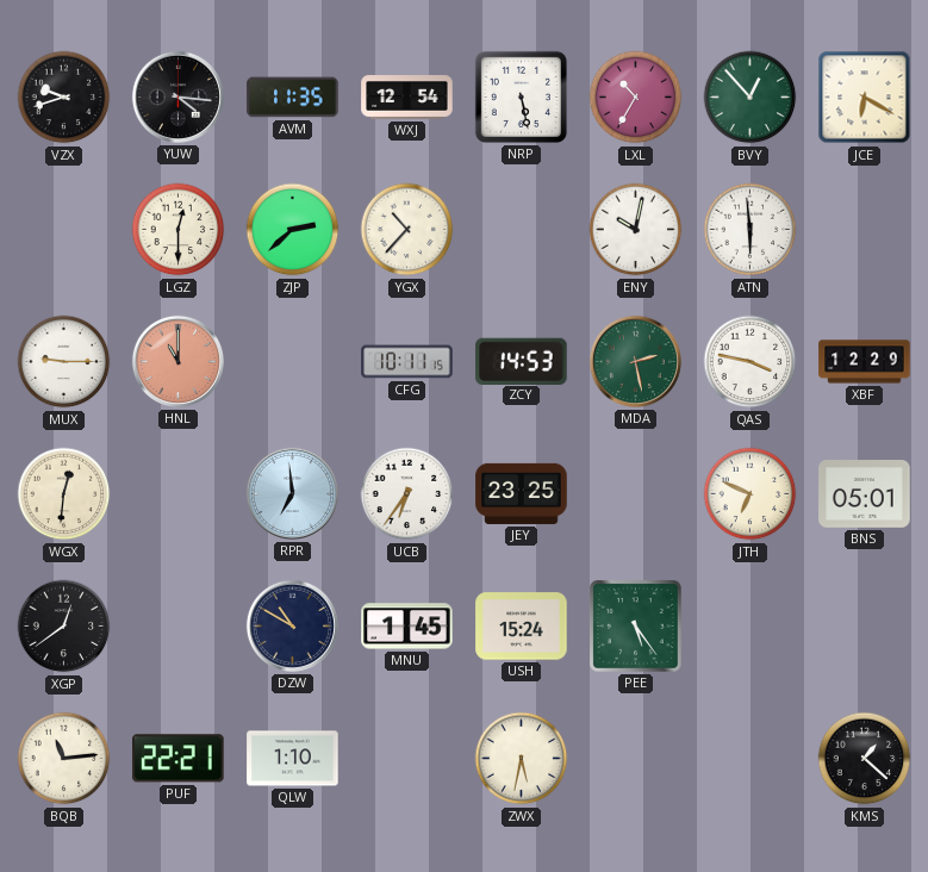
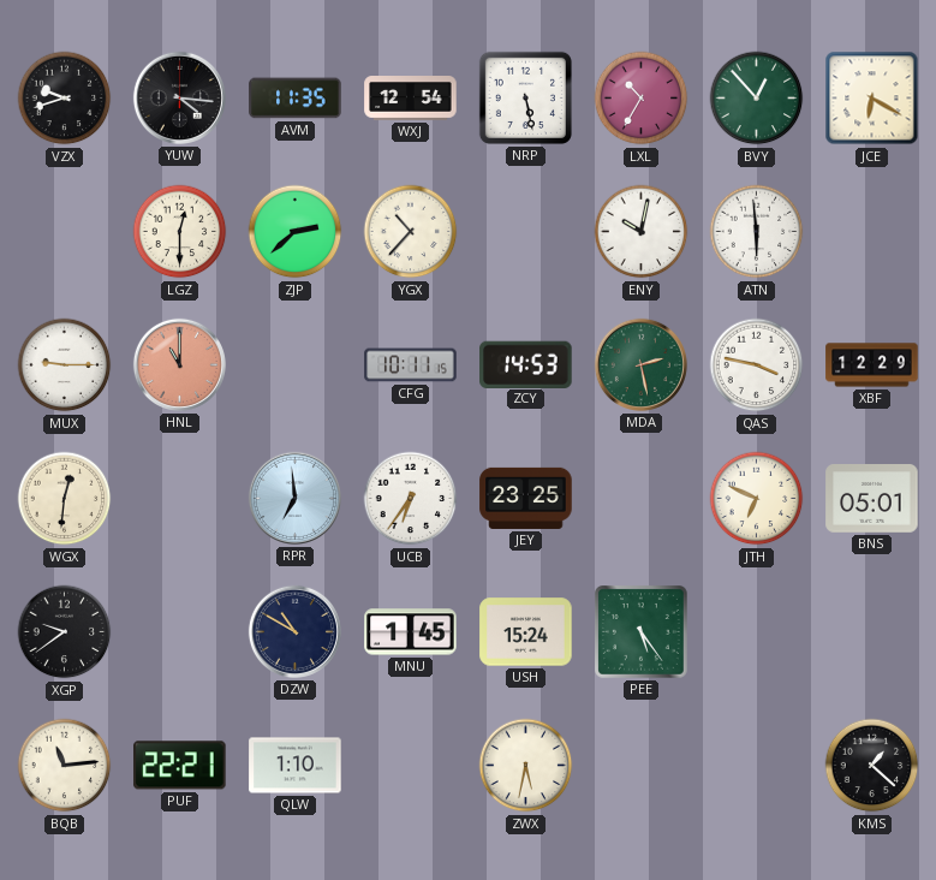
XGP: 12:39 -> 9:39
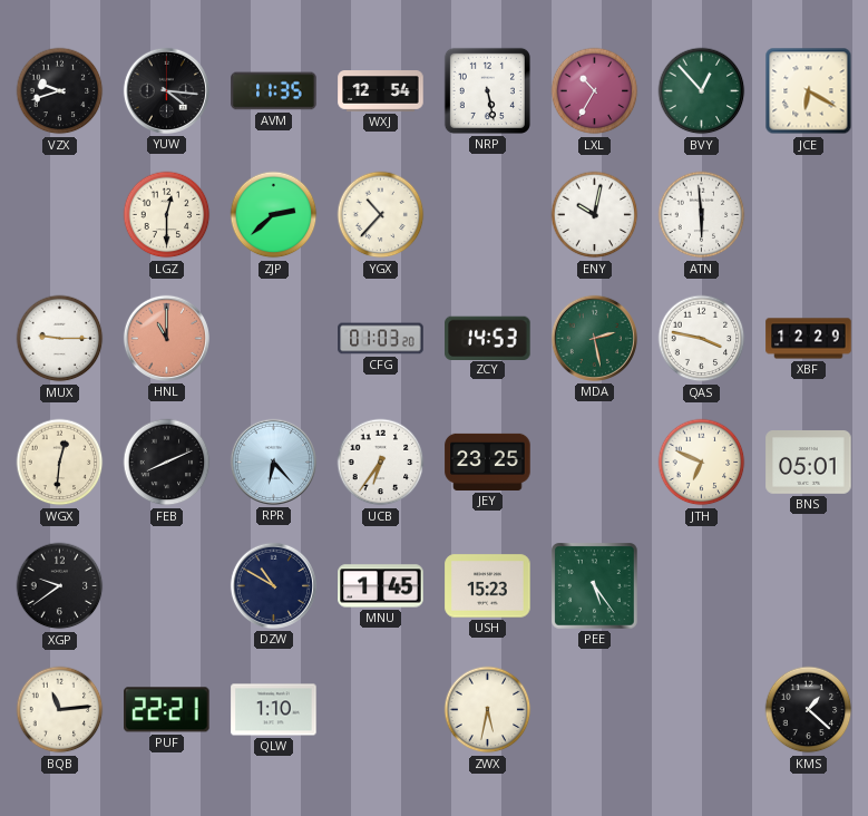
CFG: 10:11 -> 01:03
FEB: none -> 8:11
RPR: 6:59 -> 6:23
USH: 15:24 -> 15:23
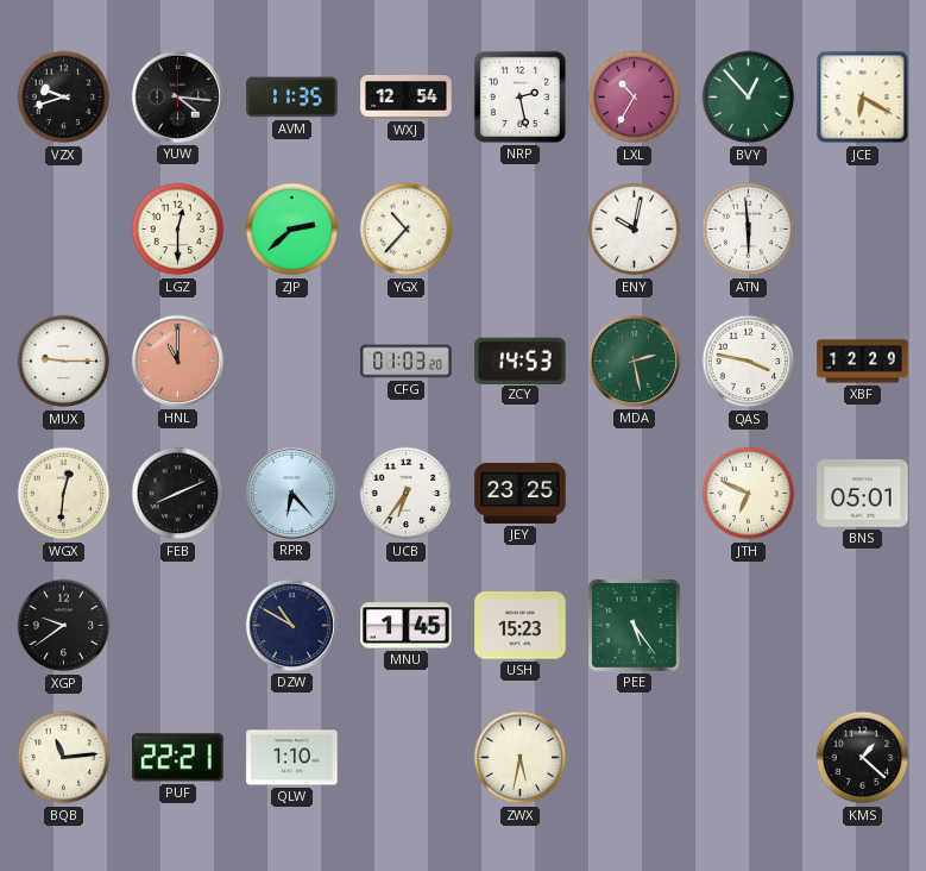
NRP: 5:28 -> 2:28
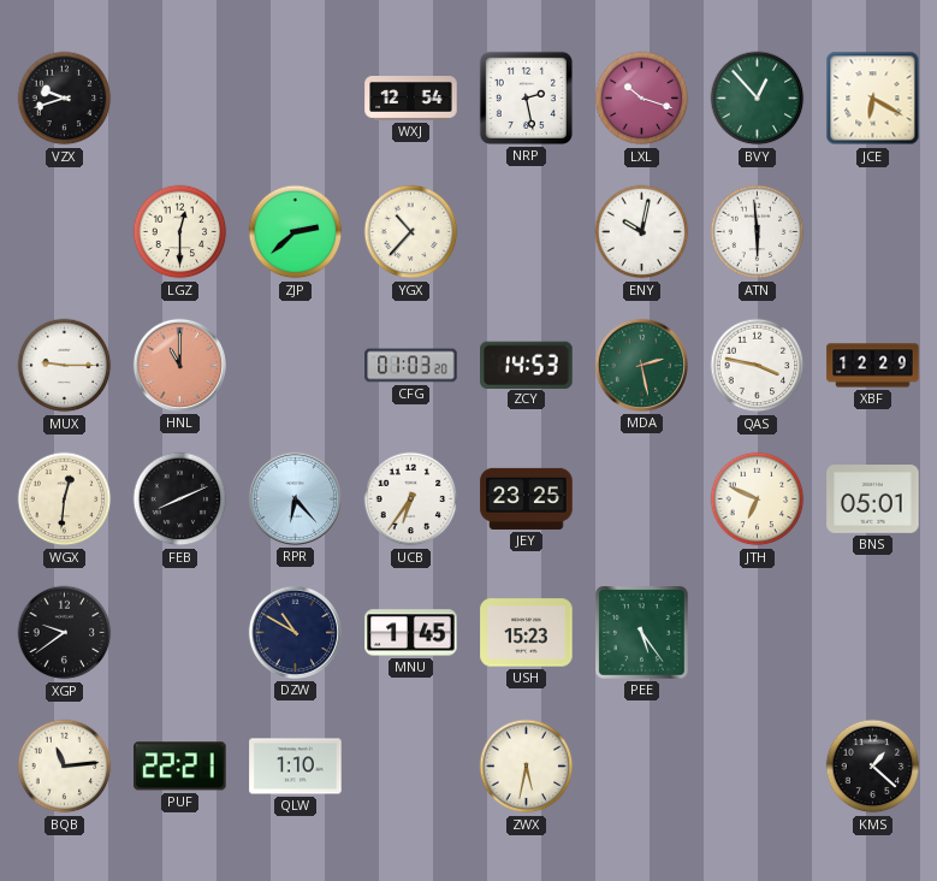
YUW: 4:16 -> none
AVM: 11:35 -> none
LXL: 10:35 -> 10:18
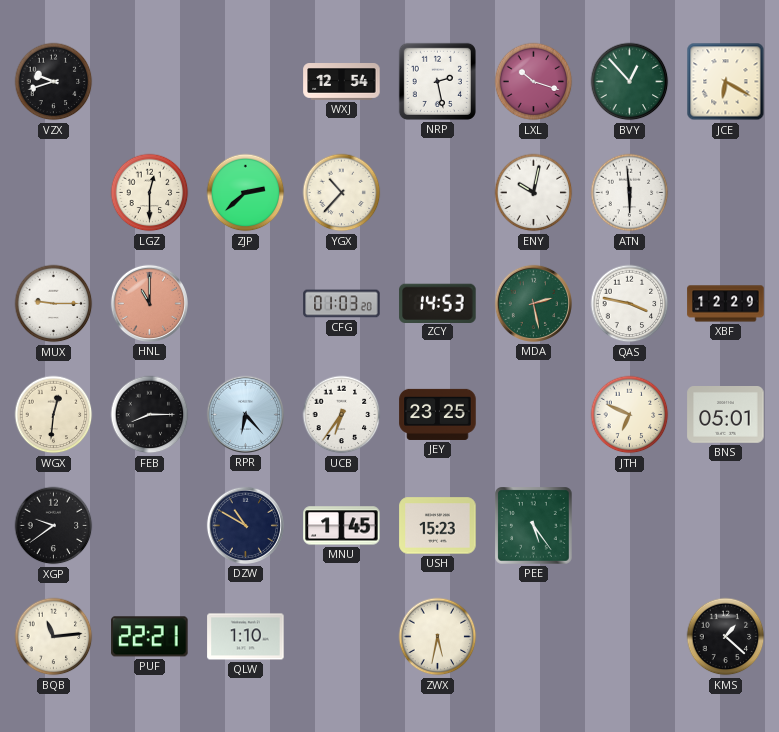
FEB: 8:11 -> 8:15
